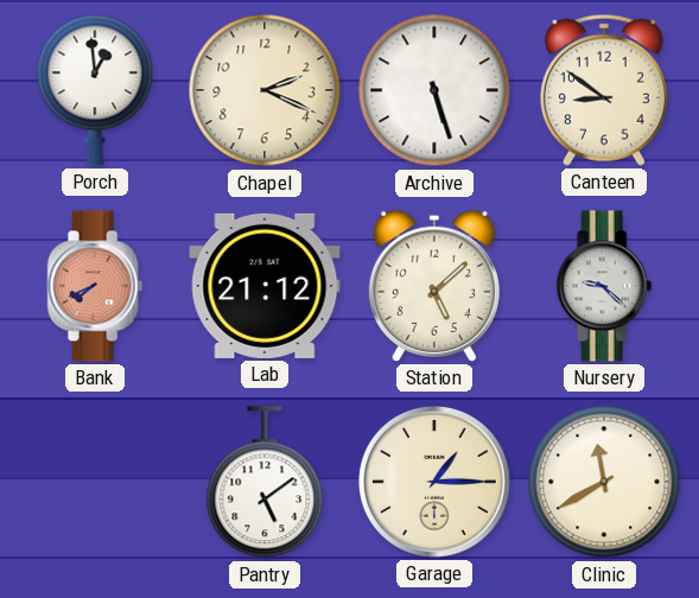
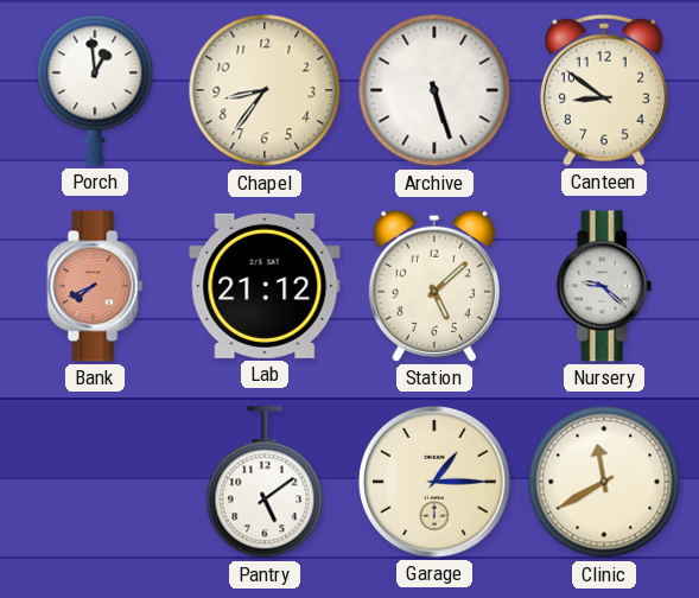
Chapel: 2:19 -> 8:36
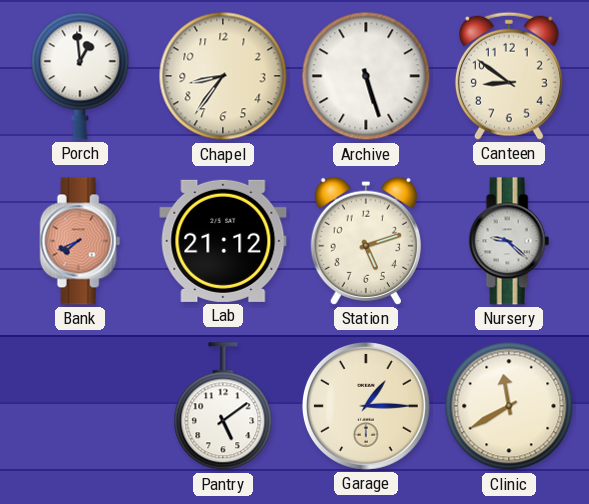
Station: 5:08 -> 5:12
